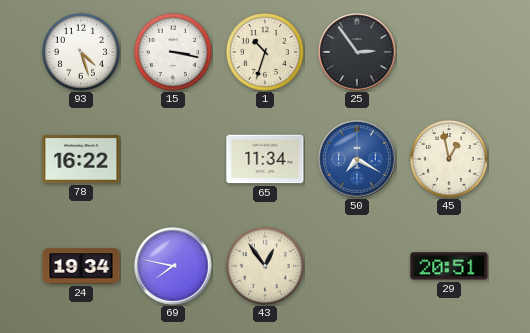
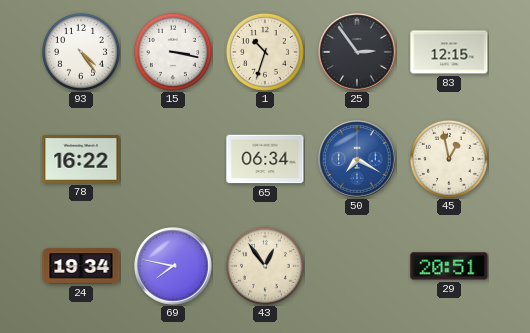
93: 4:27 -> 4:24
83: none -> 12:15
65: 11:34 -> 06:34
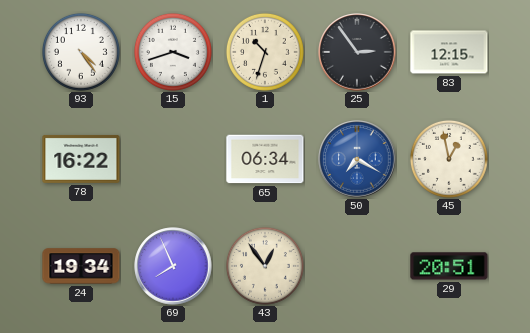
15: 3:17 -> 3:42
69: 7:47 -> 7:56
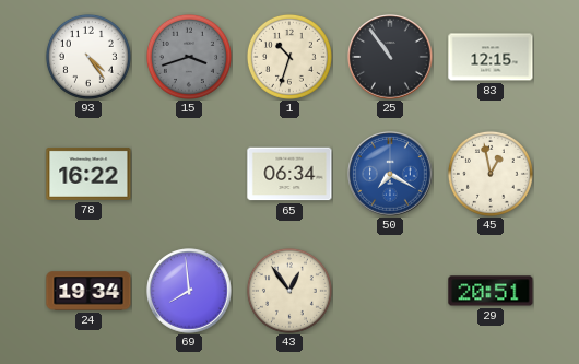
15 dial: white -> grey
25: 2:54 -> 10:54
69: 7:56 -> 7:59
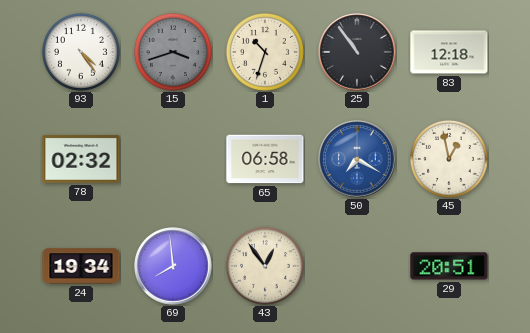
83: 12:15 -> 12:18
78: 16:22 -> 02:32
65: 06:34 -> 06:58
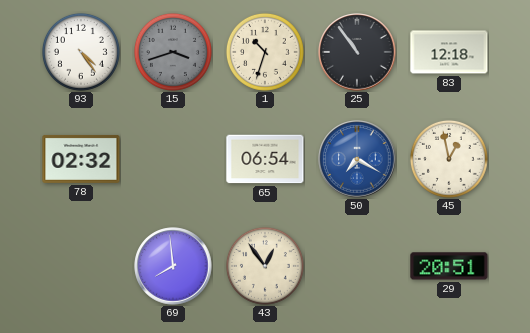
65: 06:58 -> 06:54
24: 19:34 -> none
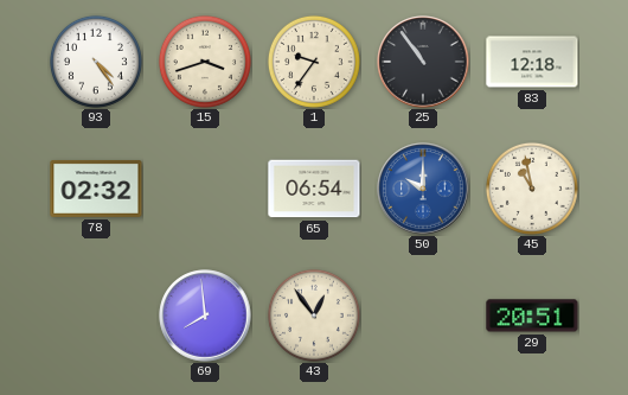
15 dial: grey -> cream
1: 10:33 -> 9:36
50: 7:20 -> 10:00
45: 12:58 -> 10:58
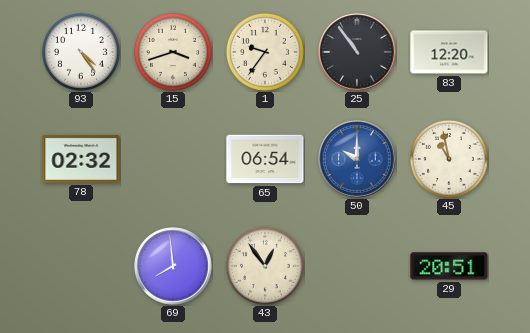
83: 12:18 -> 12:20
